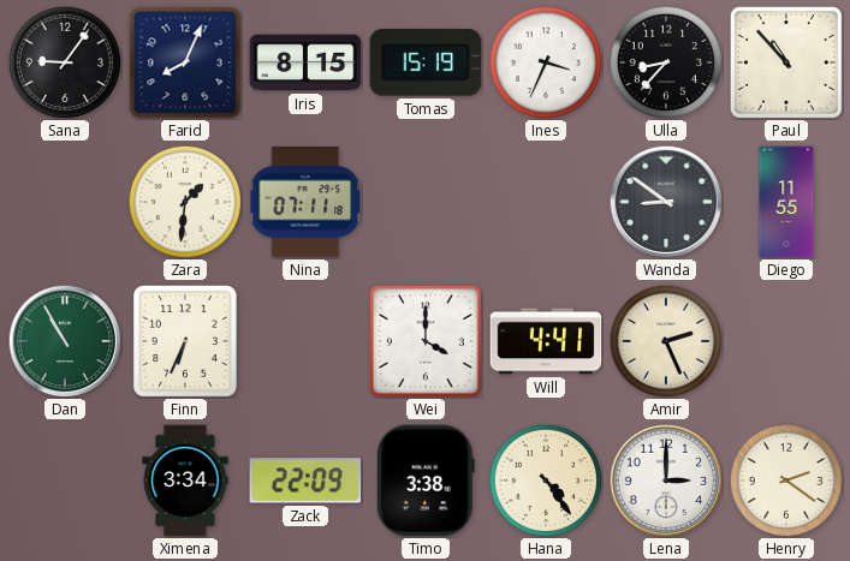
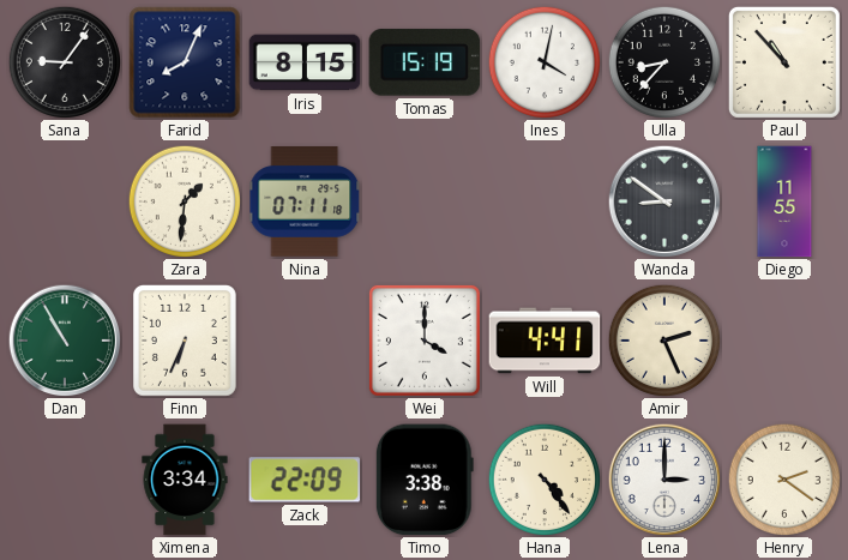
Ines: 3:34 -> 4:02
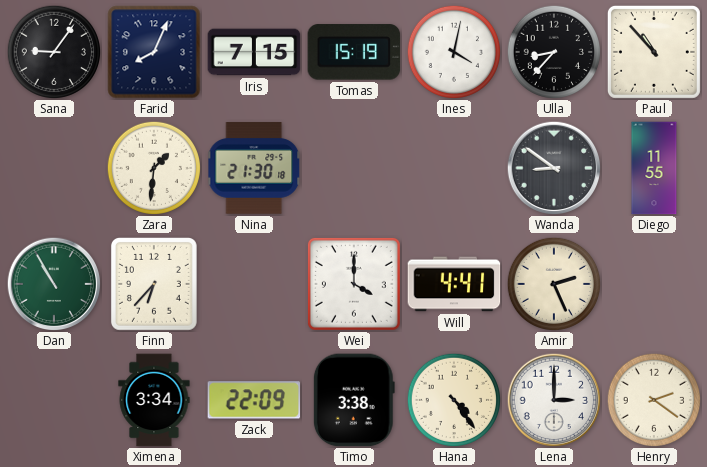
Iris: 8:15 -> 7:15
Nina: 07:11 -> 21:30
Finn: 6:34 -> 6:37
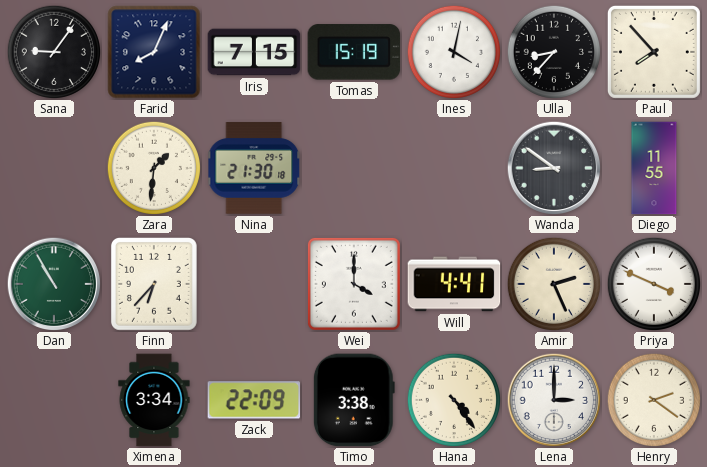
Paul: 10:53 -> 7:53
Priya: none -> 3:49
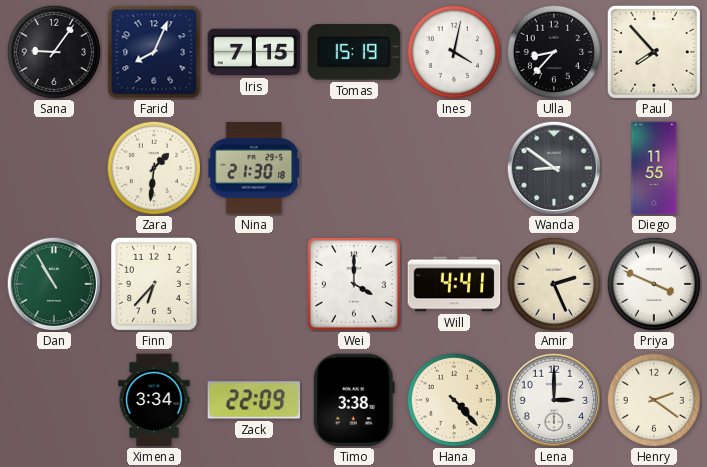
Hana: 4:24 -> 4:23
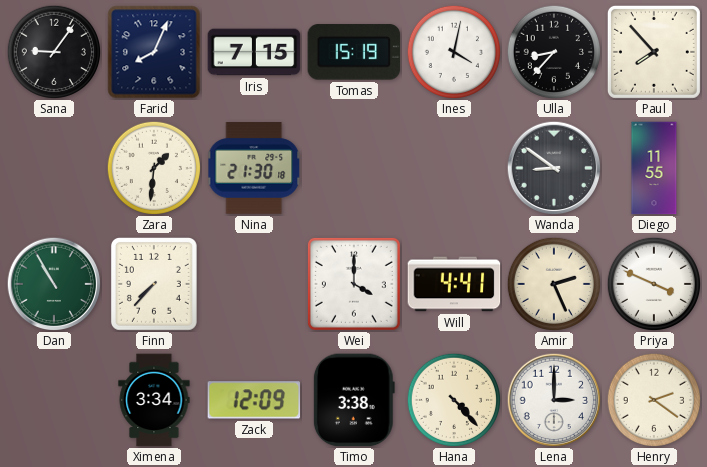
Finn: 6:37 -> 7:37
Zack: 22:09 -> 12:09
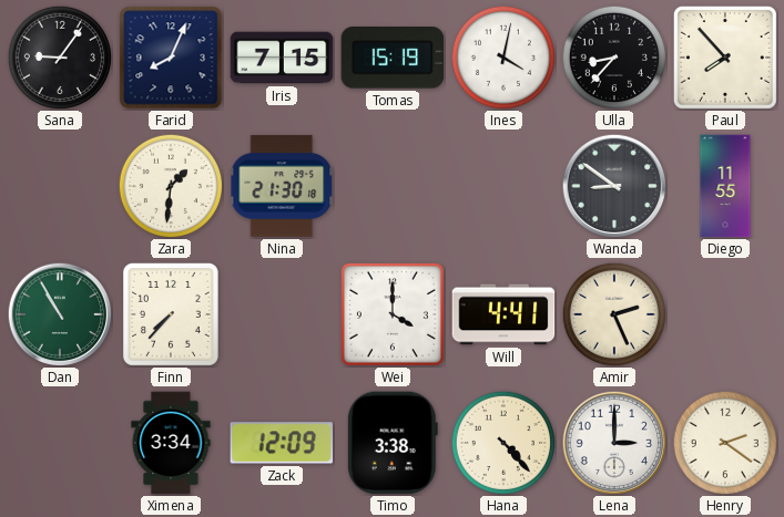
Priya: 3:49 -> none
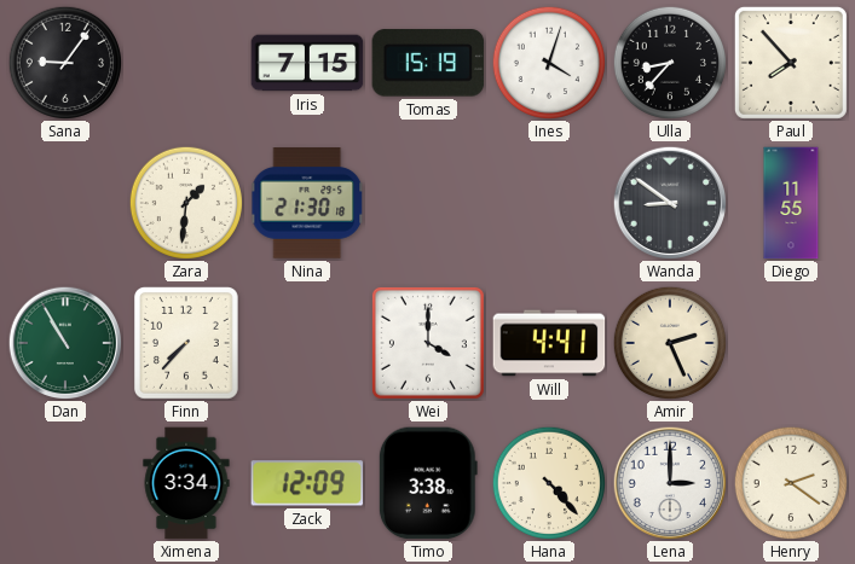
Farid: 8:04 -> none
Ines: 4:02 -> 4:03
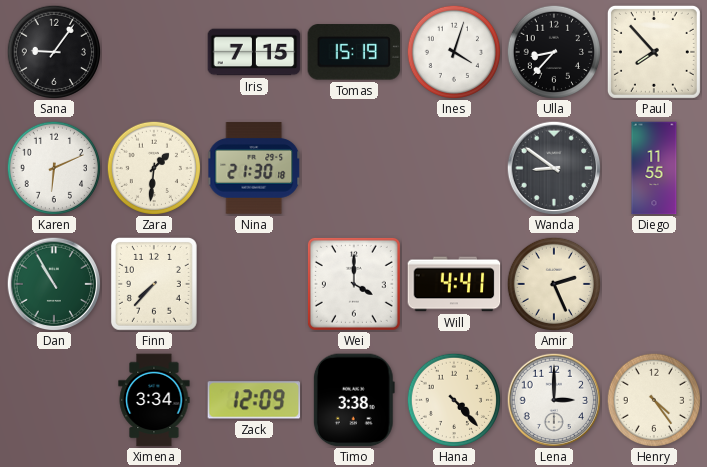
Karen: none -> 6:11
Henry: 2:21 -> 4:24
